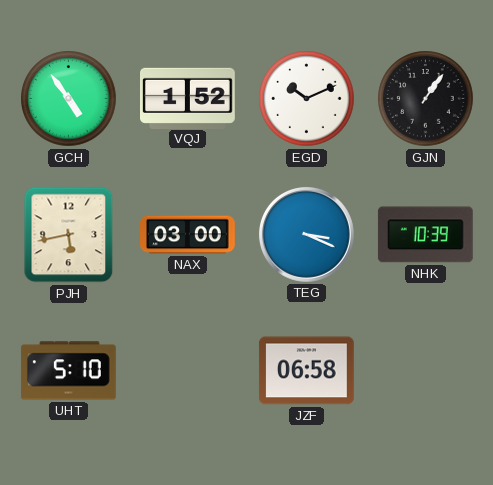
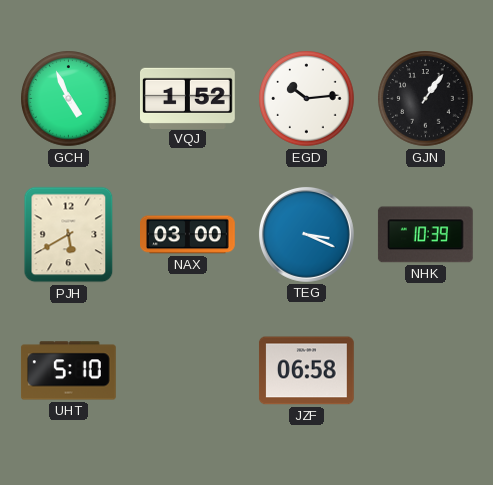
GCH: 4:54 -> 4:56
EGD: 10:11 -> 10:14
PJH: 5:43 -> 5:40
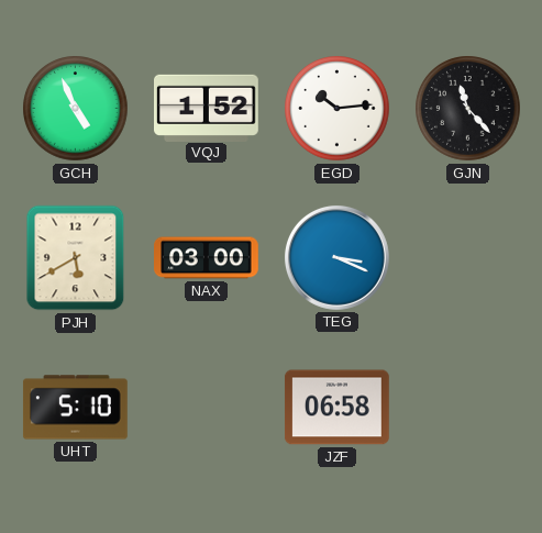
GJN: 1:06 -> 11:23
NHK: 10:39 -> none
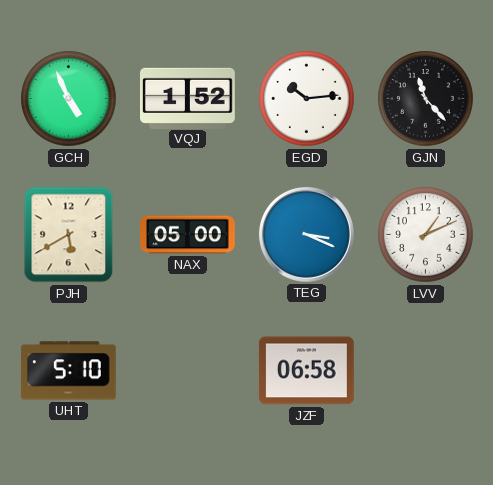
NAX: 03:00 -> 05:00
LVV: none -> 1:11
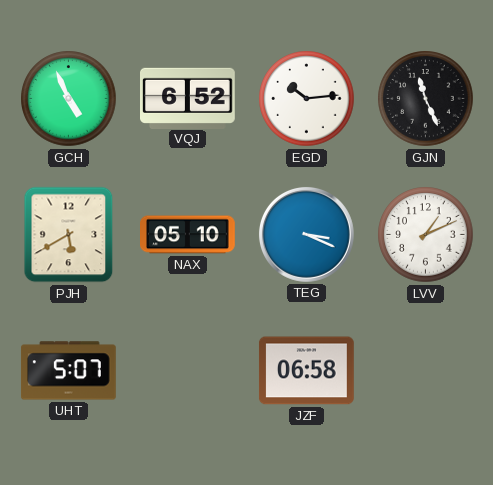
VQJ: 1:52 -> 6:52
GJN: 11:23 -> 11:26
NAX: 05:00 -> 05:10
UHT: 5:10 -> 5:07
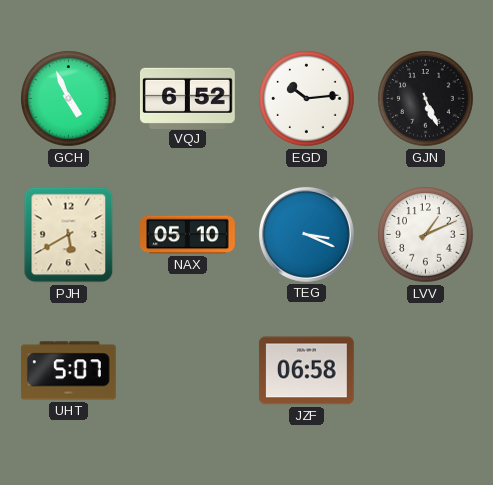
GJN: 11:26 -> 5:26
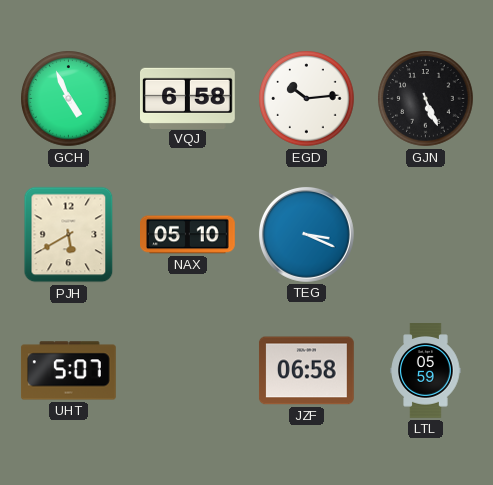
VQJ: 6:52 -> 6:58
LVV: 1:11 -> none
LTL: none -> 05:59
